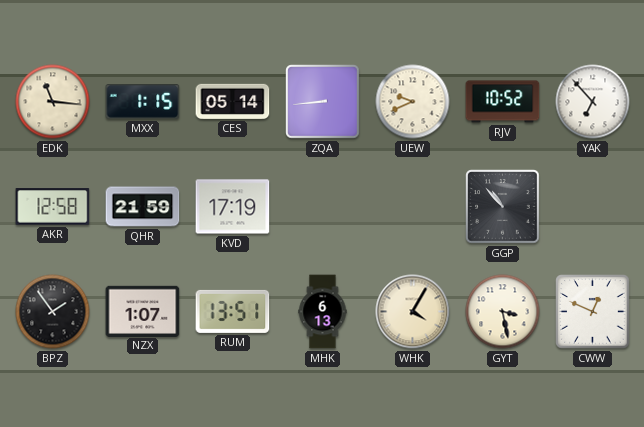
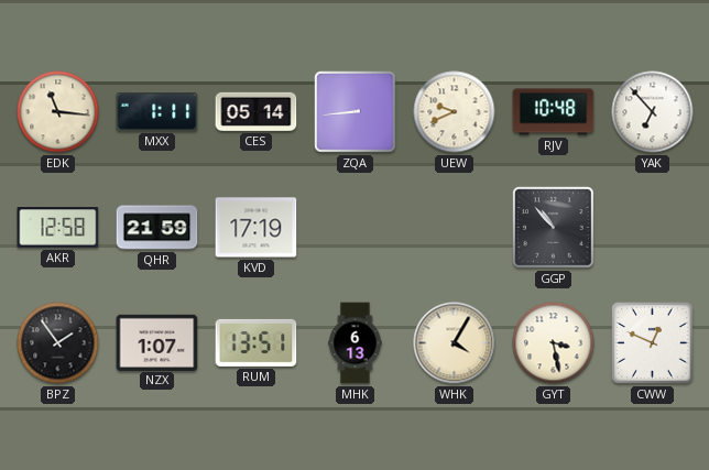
MXX: 1:15 -> 1:11
RJV: 10:52 -> 10:48
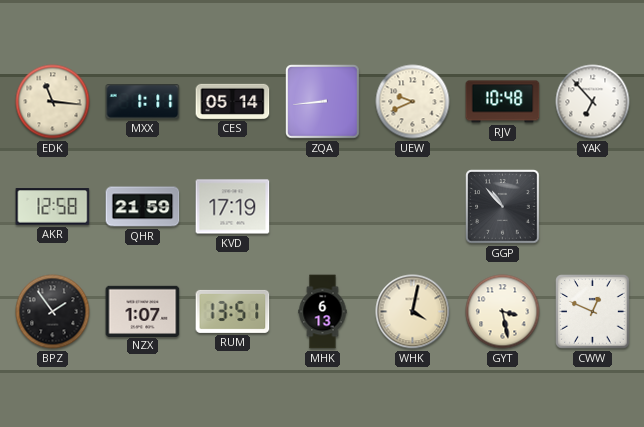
WHK: 4:05 -> 4:02
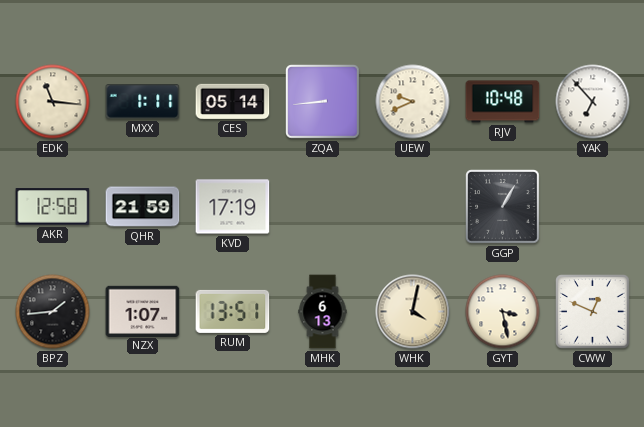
GGP: 10:53 -> 1:05
BPZ: 1:54 -> 1:44
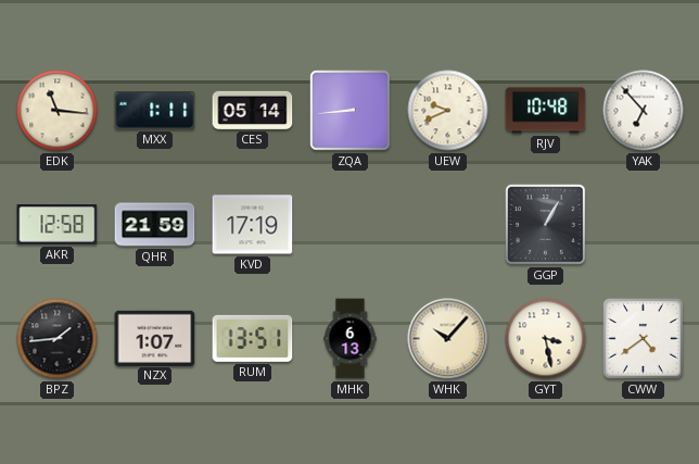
WHK: 4:02 -> 10:07
CWW: 12:49 -> 4:39
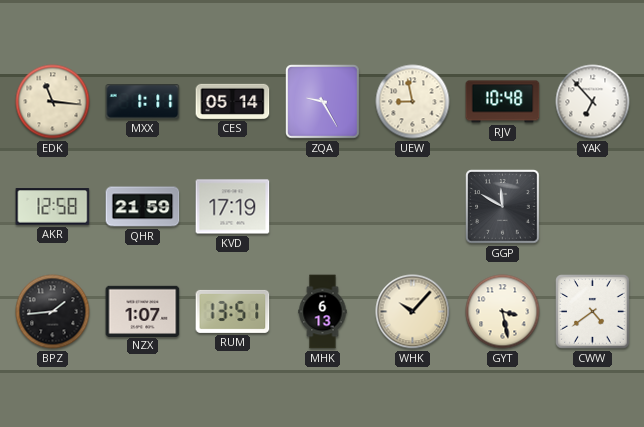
ZQA: 8:44 -> 9:25
UEW: 9:41 -> 8:58
GGP: 1:05 -> 11:50
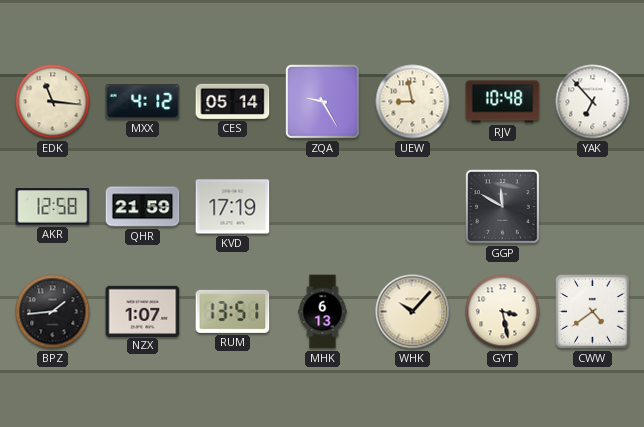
MXX: 1:11 -> 4:12
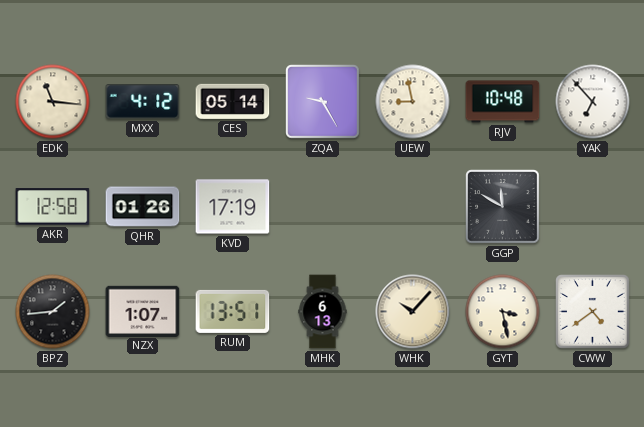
QHR: 21:59 -> 01:26
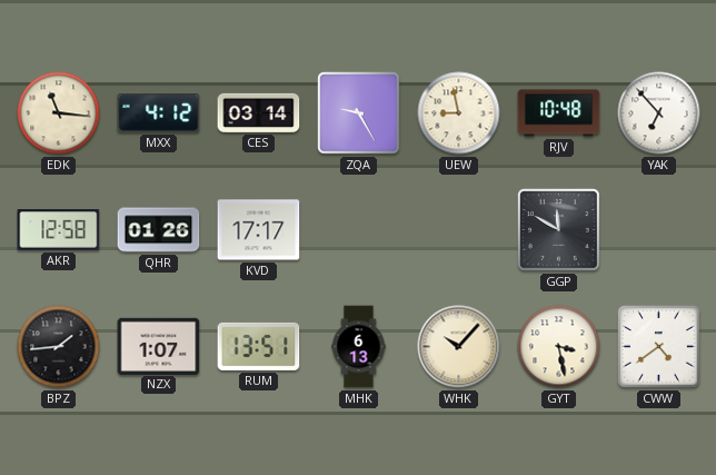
CES: 05:14 -> 03:14
KVD: 17:19 -> 17:17
